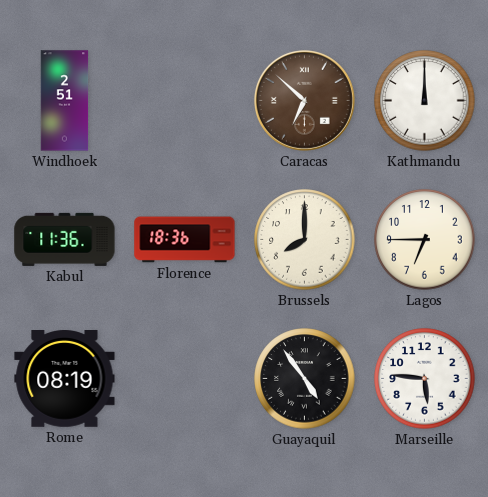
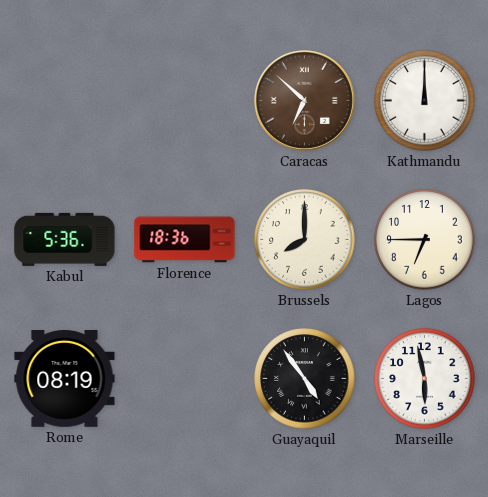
Windhoek: 2:51 -> none
Kabul: 11:36 -> 5:36
Marseille: 5:46 -> 5:58
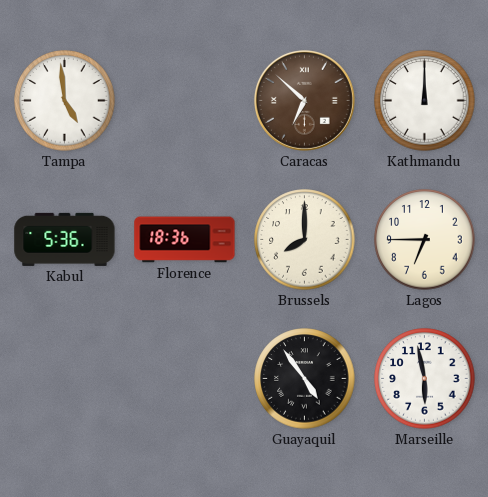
Tampa: none -> 4:59
Rome: 08:19 -> none
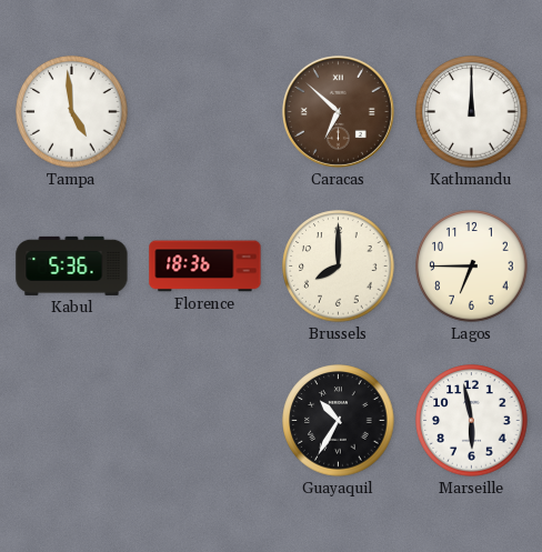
Guayaquil: 4:54 -> 10:35
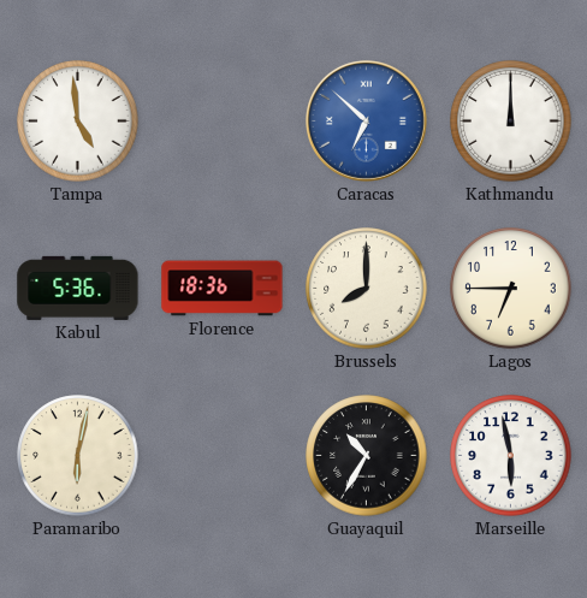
Caracas dial: brown -> blue
Paramaribo: none -> 6:02
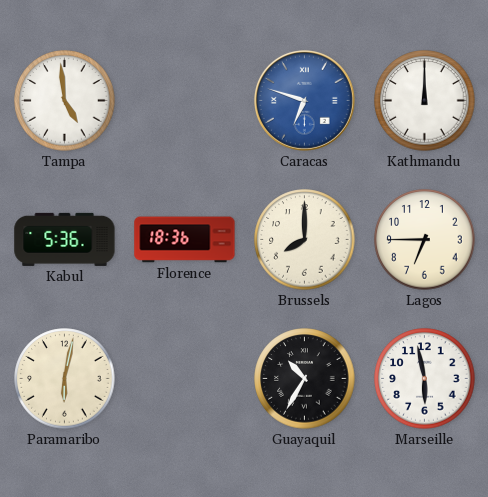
Caracas: 6:52 -> 6:48
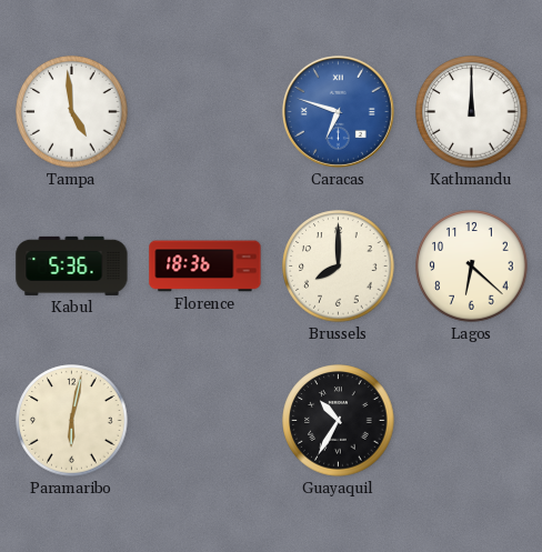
Lagos: 6:45 -> 6:22
Marseille: 5:58 -> none
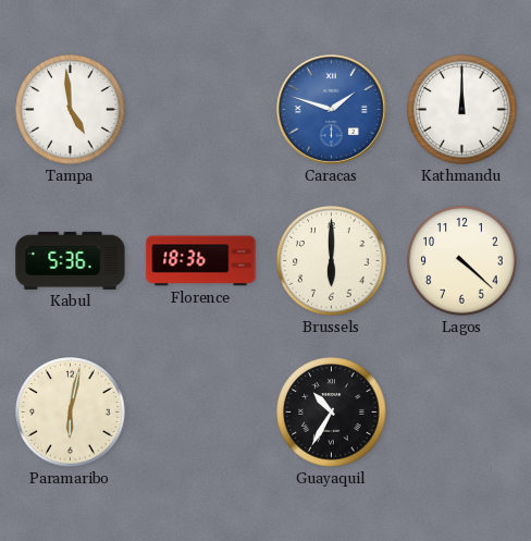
Caracas: 6:48 -> 1:48
Brussels: 8:00 -> 6:00
Lagos: 6:22 -> 4:22
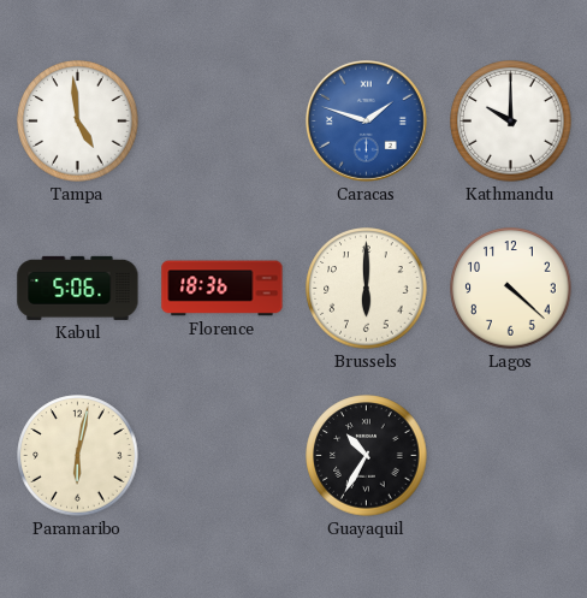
Kathmandu: 12:00 -> 10:00
Kabul: 5:36 -> 5:06
